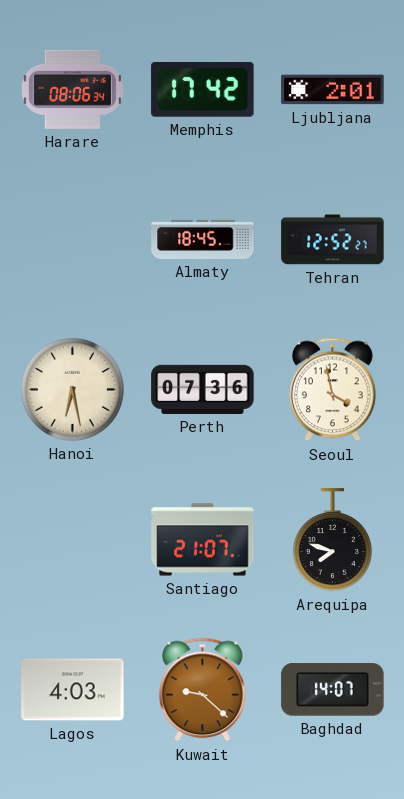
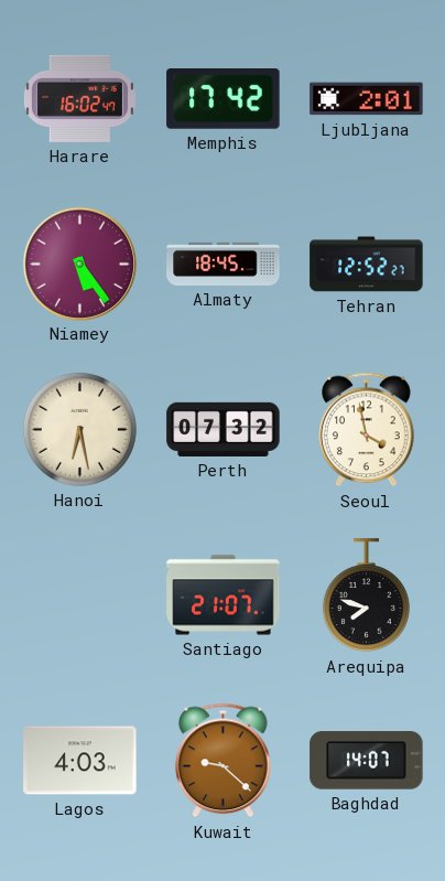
Harare: 08:06 -> 16:02
Niamey: none -> 5:24
Perth: 07:36 -> 07:32
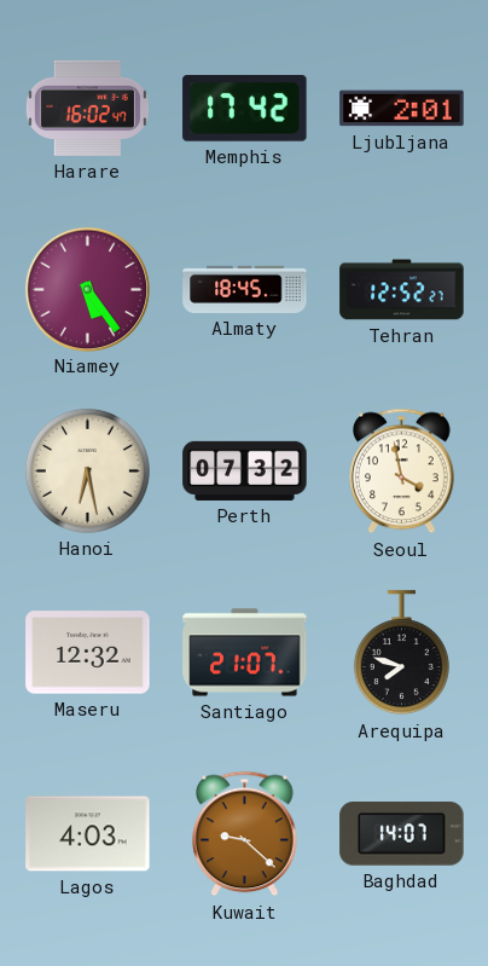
Maseru: none -> 12:32
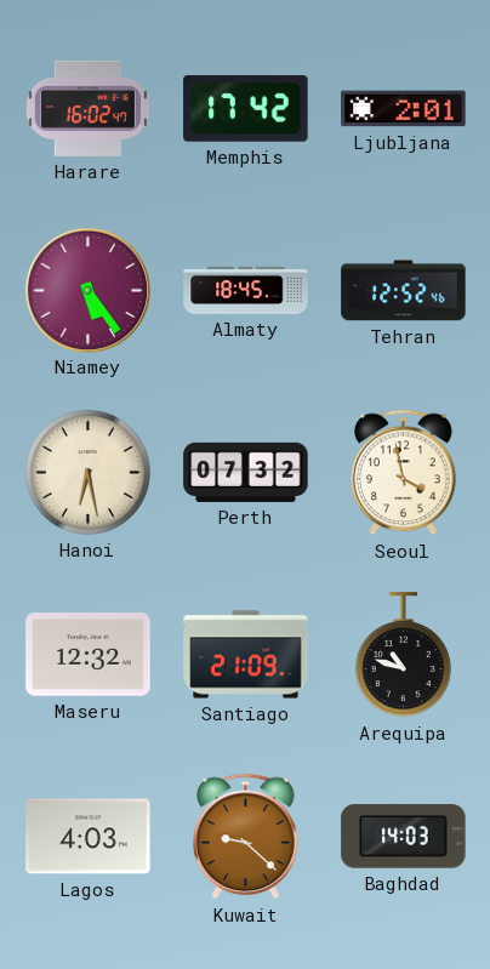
Tehran: 12:52:27 -> 12:52:46
Santiago: 21:07 -> 21:09
Arequipa: 7:48 -> 10:48
Baghdad: 14:07 -> 14:03
